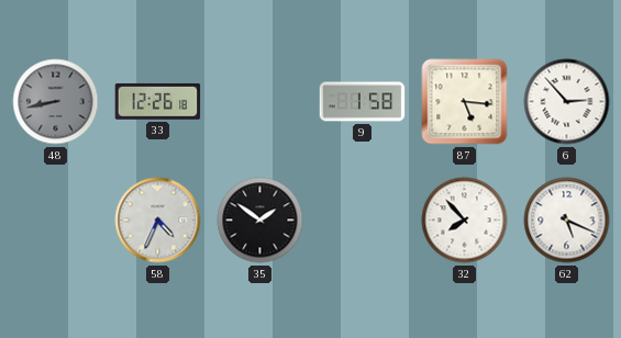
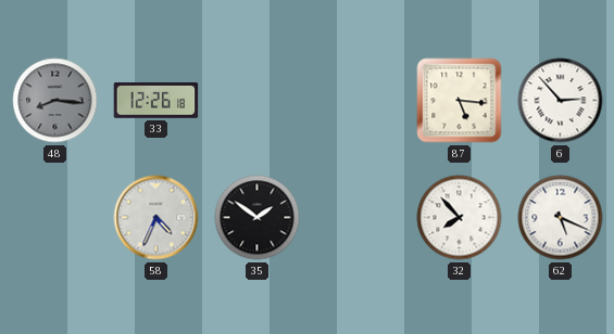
48: 8:43 -> 8:16
9: 1:58 -> none
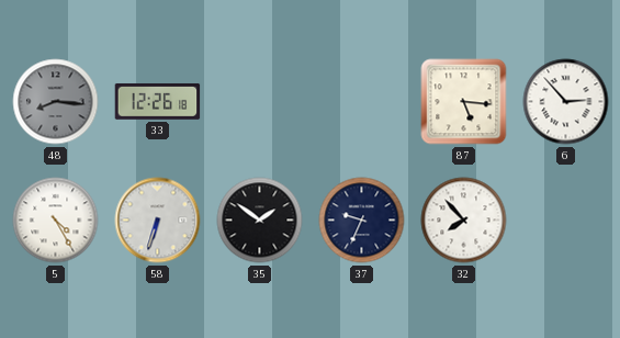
5: none -> 4:25
58: 4:34 -> 6:33
37: none -> 9:34
62: 5:19 -> none
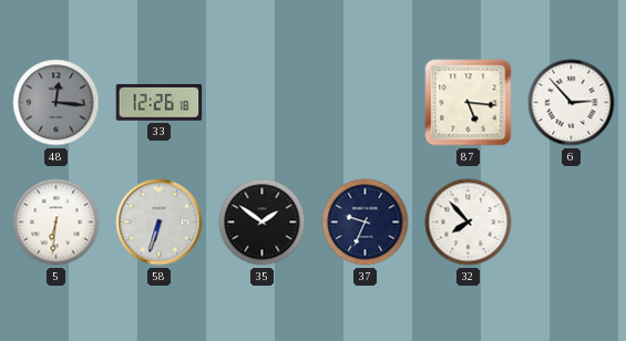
48: 8:16 -> 12:16
5: 4:25 -> 6:31
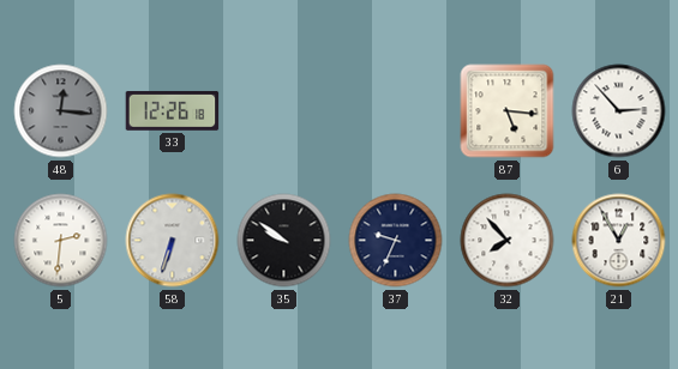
5: 6:31 -> 2:31
35: 1:51 -> 9:51
21: none -> 12:55
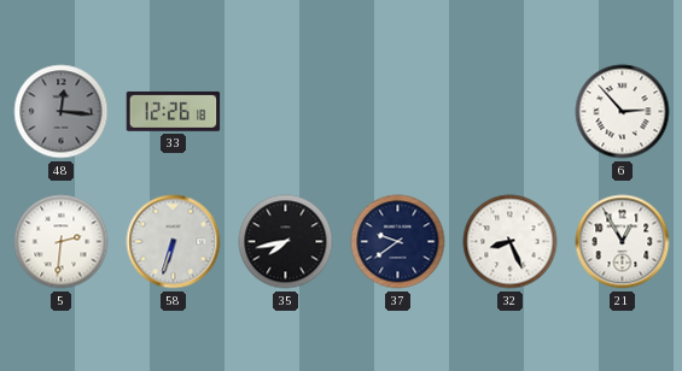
87: 5:16 -> none
35: 9:51 -> 7:43
37: 9:34 -> 9:39
32: 7:53 -> 8:26
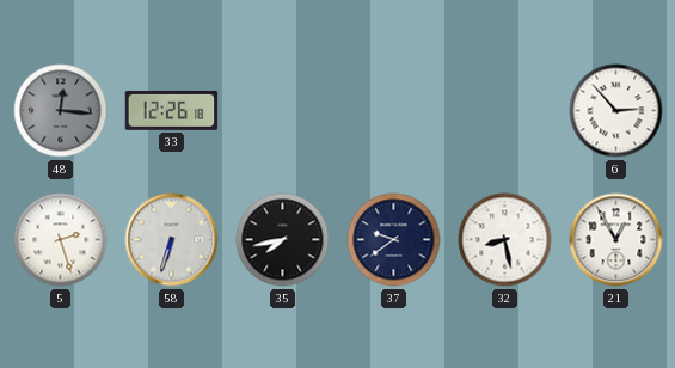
5: 2:31 -> 2:27
32: 8:26 -> 8:28
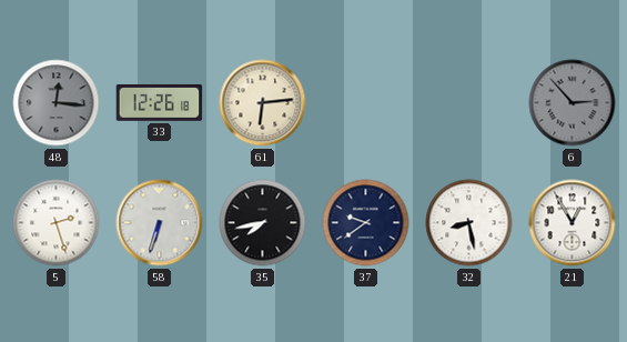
61: none -> 6:14
6 dial: white -> grey
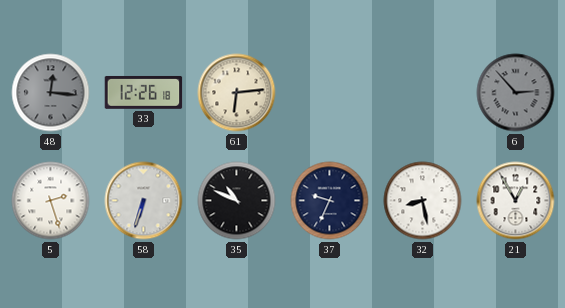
35: 7:43 -> 10:49
37: 9:39 -> 9:34
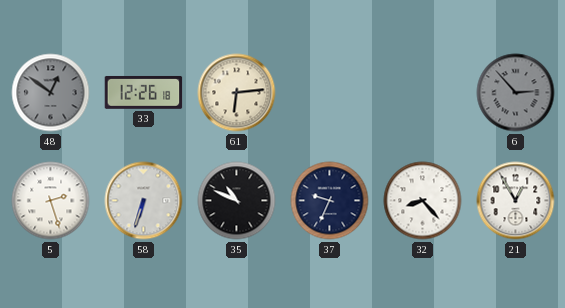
48: 12:16 -> 12:51
32: 8:28 -> 8:23
